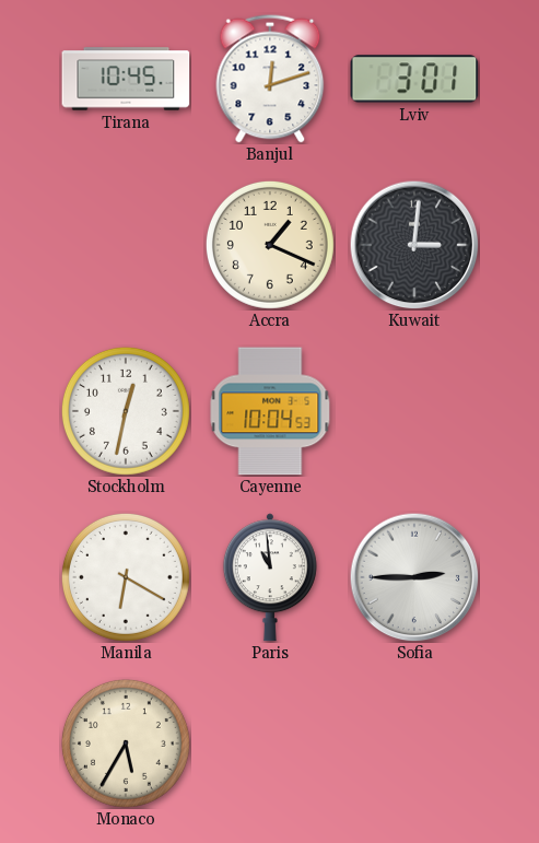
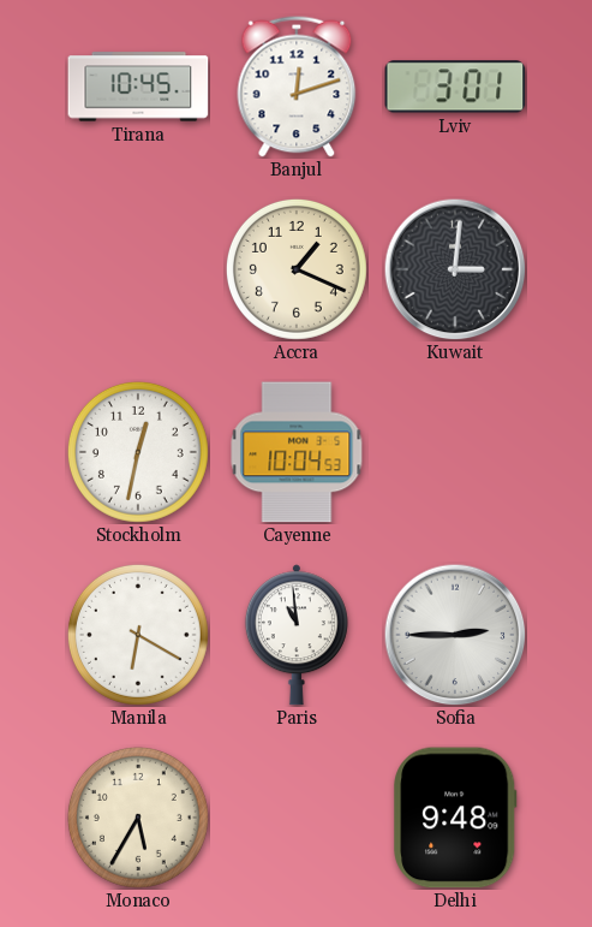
Delhi: none -> 9:48
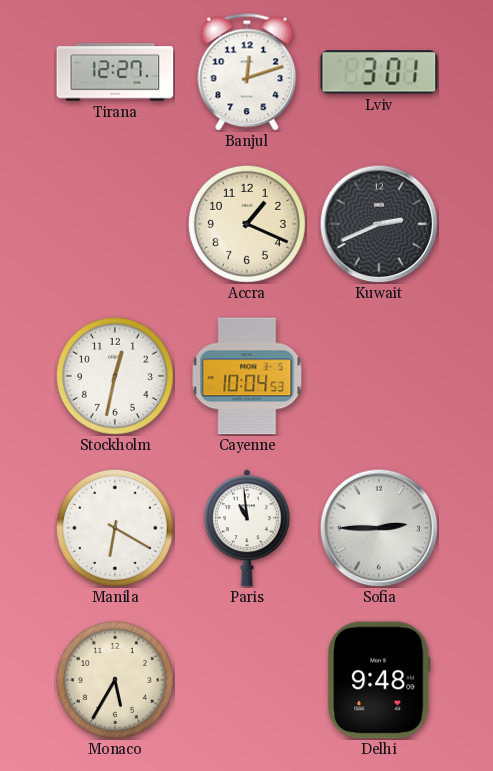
Tirana: 10:45 -> 12:27
Kuwait: 3:01 -> 2:41
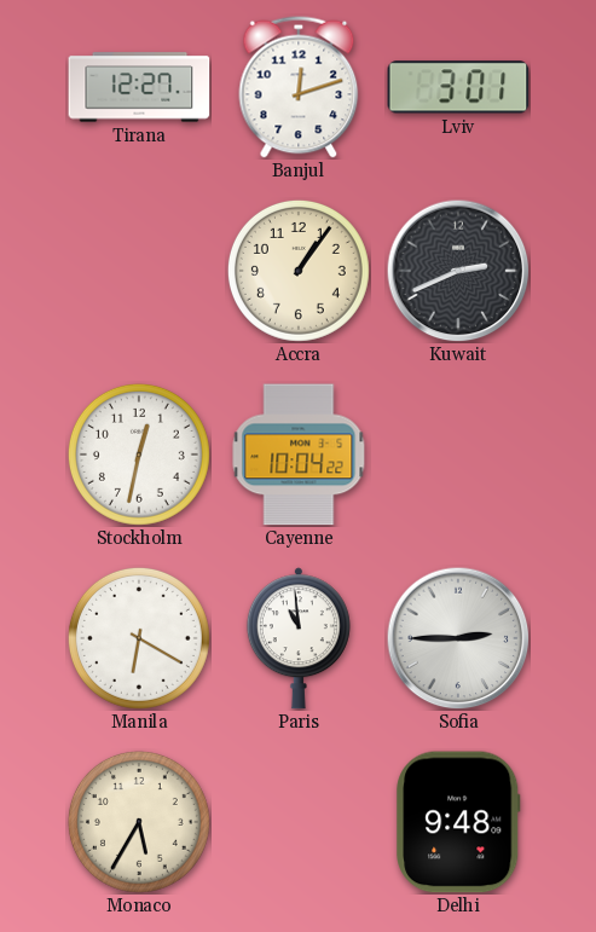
Accra: 1:19 -> 1:06
Cayenne: 10:04:53 -> 10:04:22
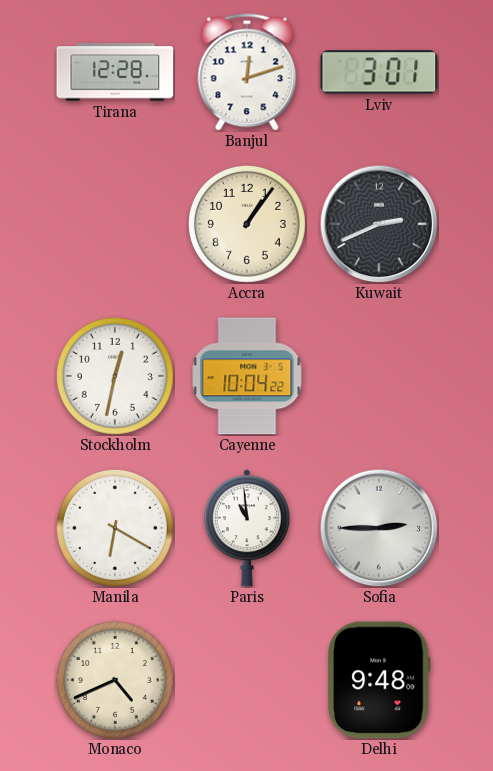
Tirana: 12:27 -> 12:28
Monaco: 5:35 -> 4:41
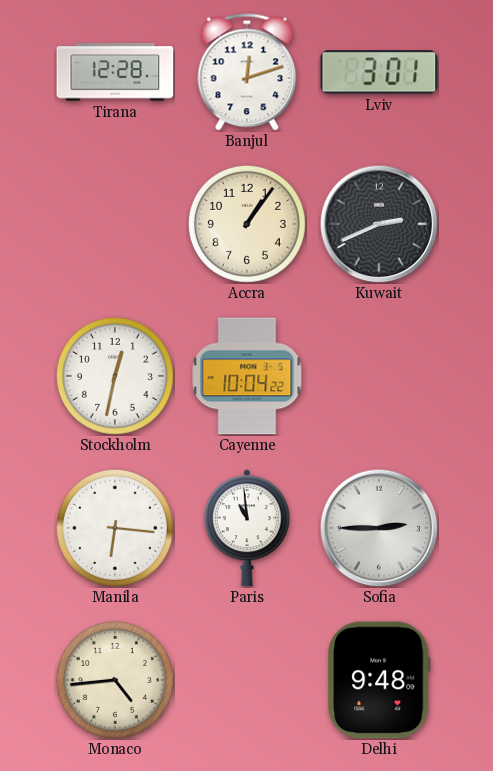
Manila: 6:20 -> 6:16
Monaco: 4:41 -> 4:44
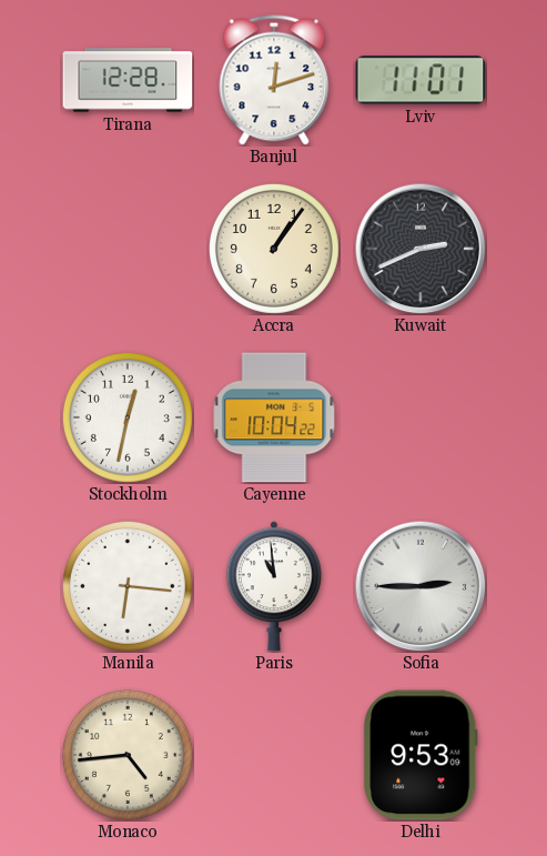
Lviv: 3:01 -> 11:01
Delhi: 9:48 -> 9:53
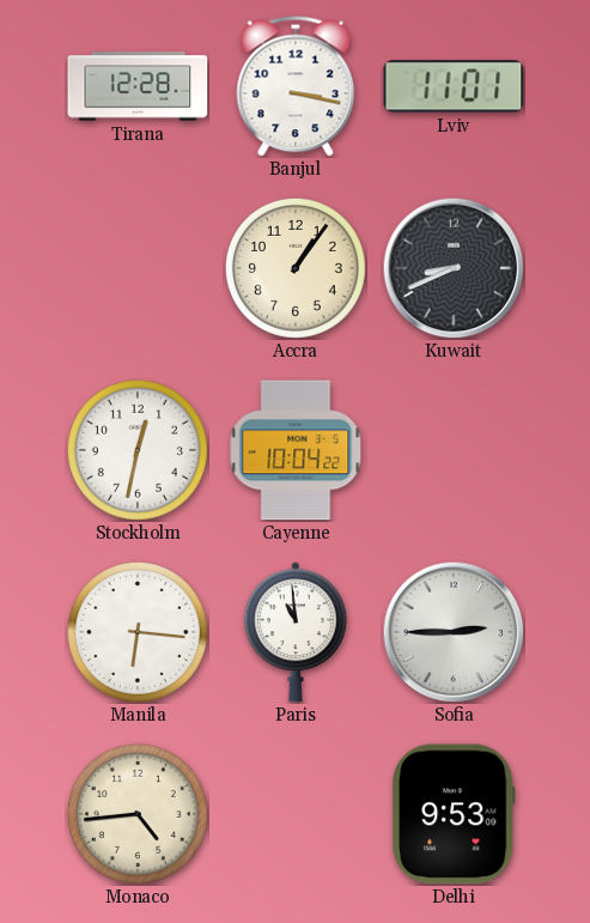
Banjul: 12:12 -> 3:17
Kuwait: 2:41 -> 8:41
